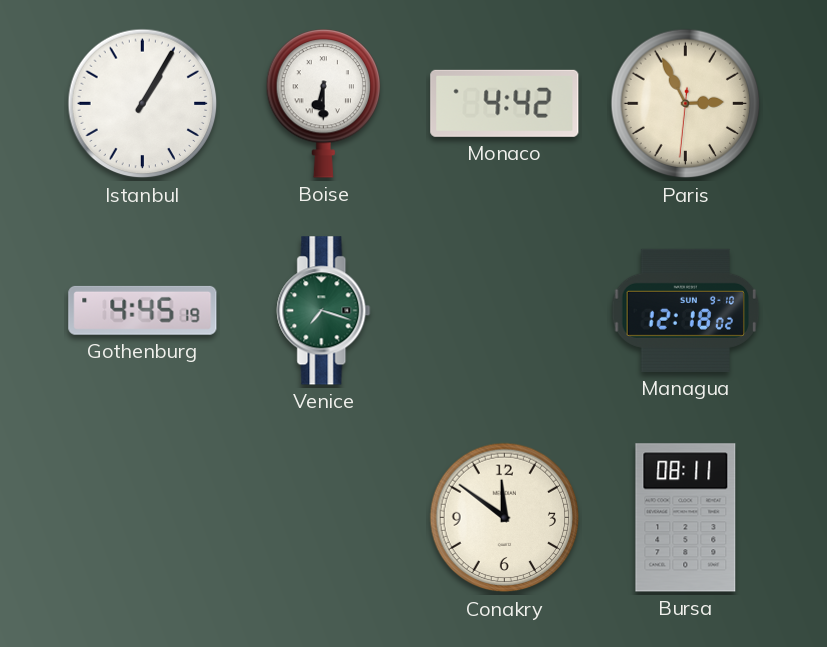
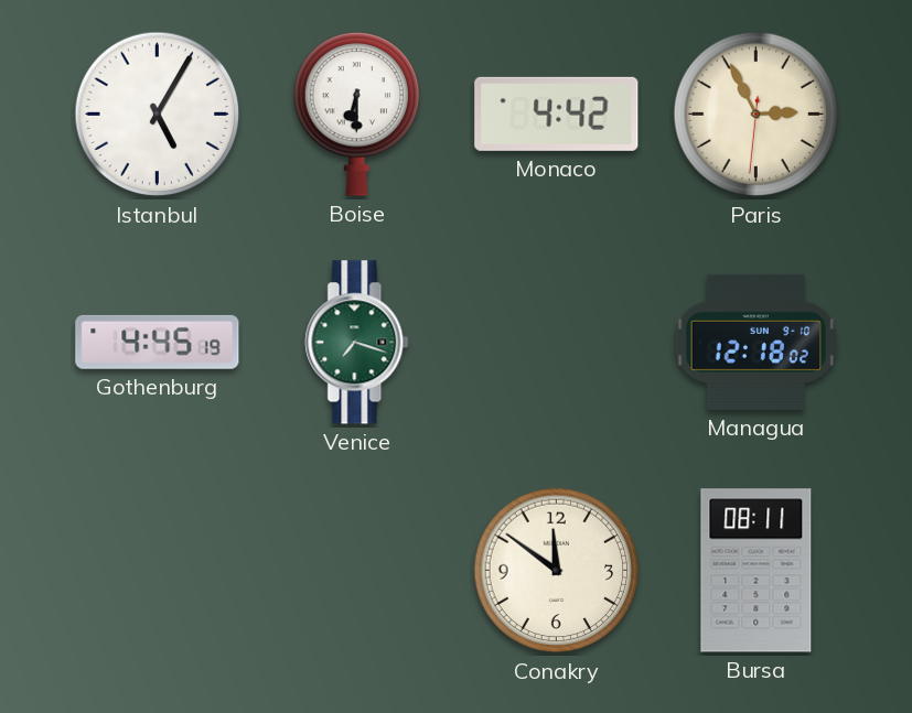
Istanbul: 1:05 -> 5:05
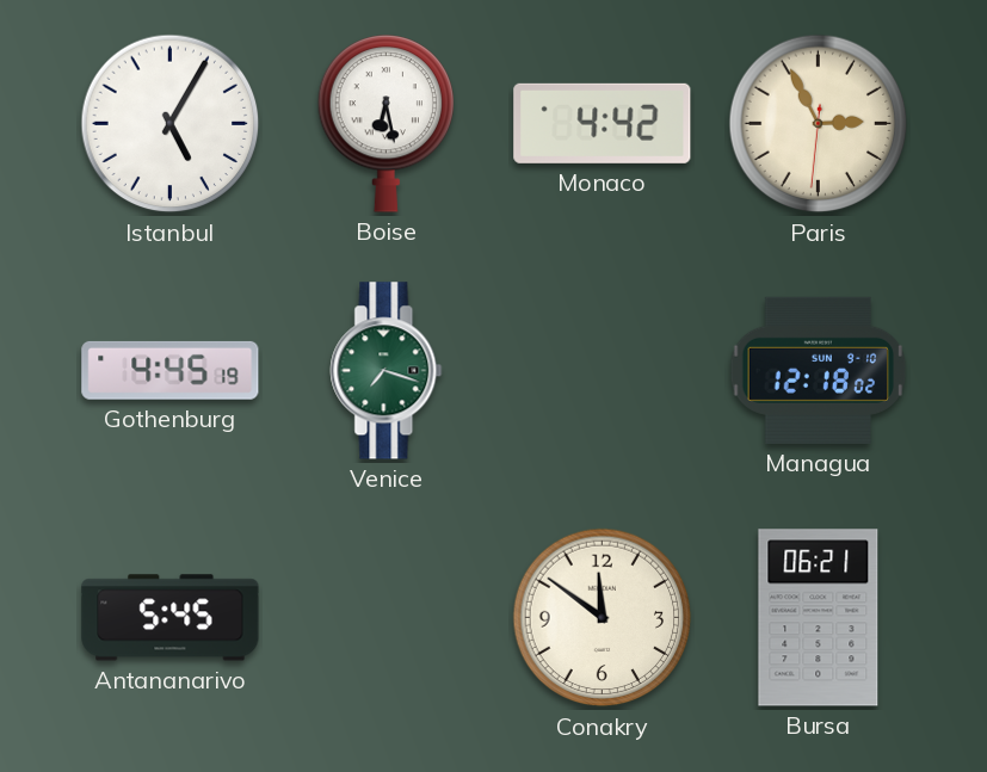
Boise: 6:30 -> 6:28
Antananarivo: none -> 5:45
Bursa: 08:11 -> 06:21
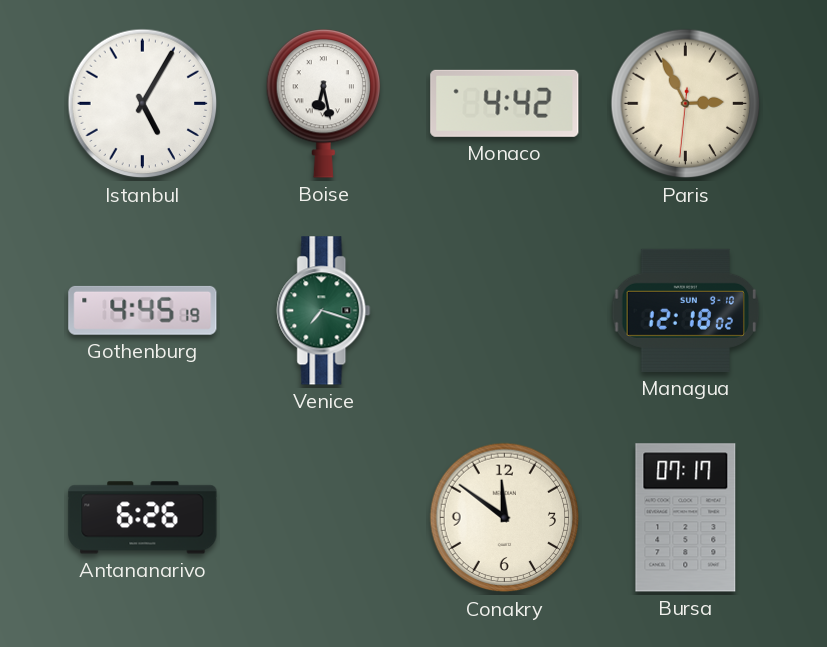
Antananarivo: 5:45 -> 6:26
Bursa: 06:21 -> 07:17
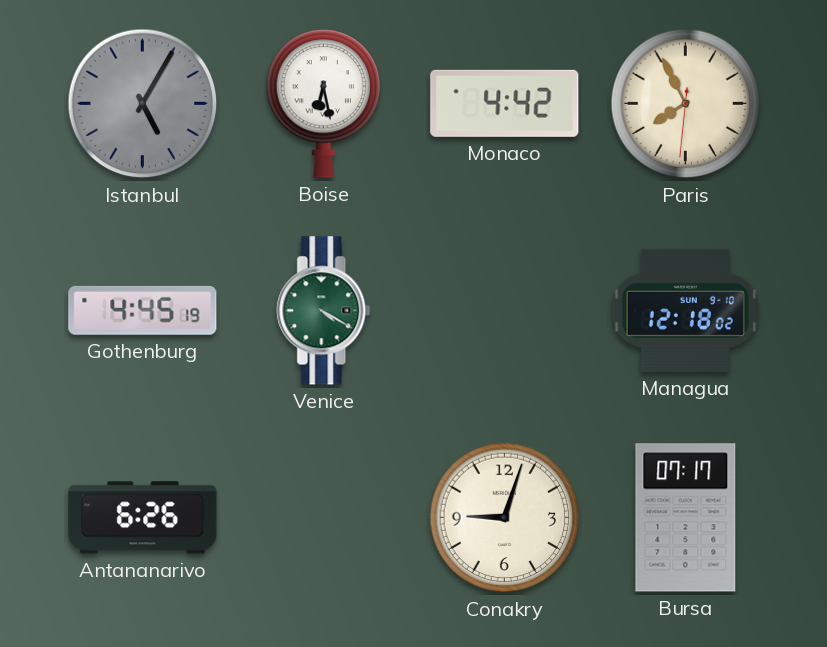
Istanbul dial: white -> grey
Paris: 2:55 -> 7:55
Venice: 7:18 -> 4:20
Conakry: 11:51 -> 9:03
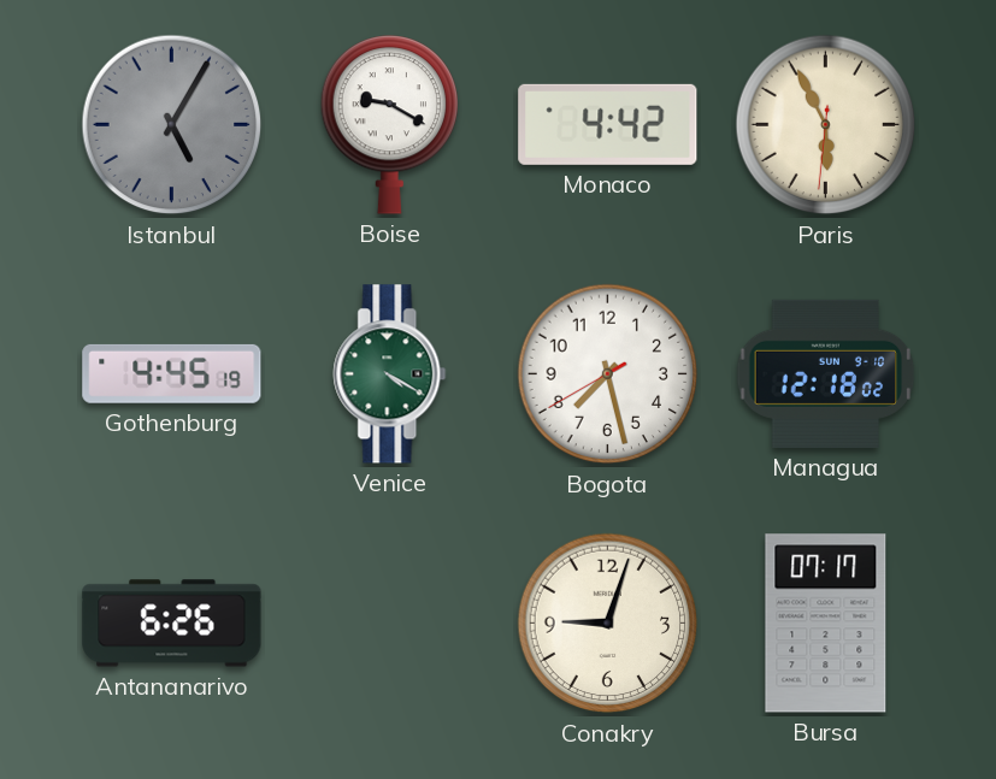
Boise: 6:28 -> 9:20
Paris: 7:55 -> 5:55
Bogota: none -> 7:27
